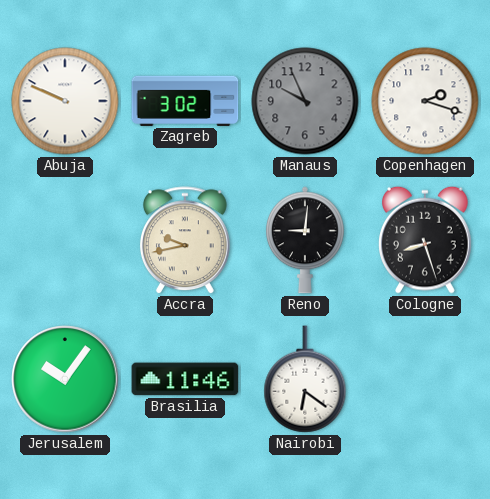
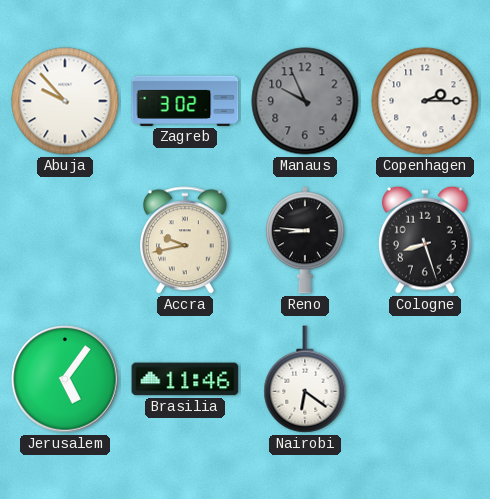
Abuja: 9:49 -> 9:53
Copenhagen: 2:18 -> 2:15
Reno: 9:01 -> 8:46
Jerusalem: 10:06 -> 5:06
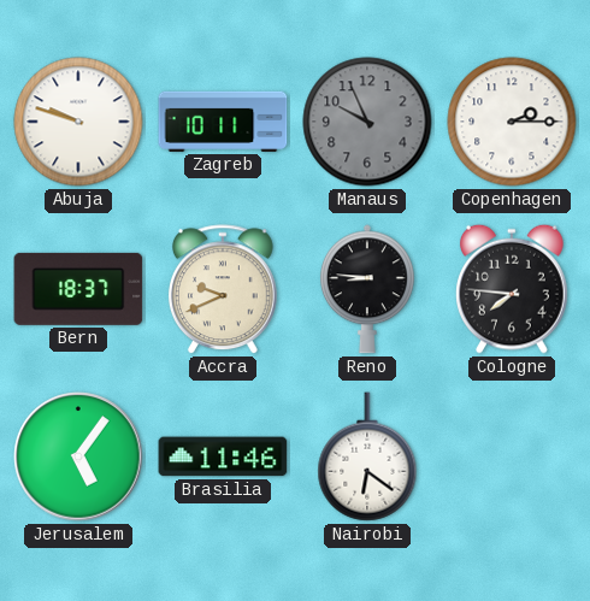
Abuja: 9:53 -> 9:48
Zagreb: 3:02 -> 10:11
Bern: none -> 18:37
Accra: 9:43 -> 9:41
Cologne: 8:27 -> 7:46
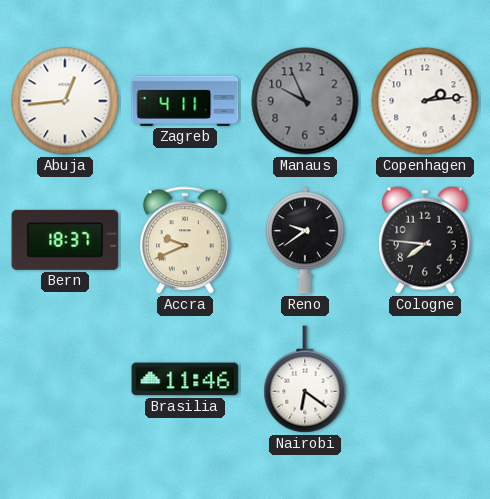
Abuja: 9:48 -> 12:44
Zagreb: 10:11 -> 4:11
Copenhagen: 2:15 -> 2:14
Reno: 8:46 -> 9:39
Jerusalem: 5:06 -> none
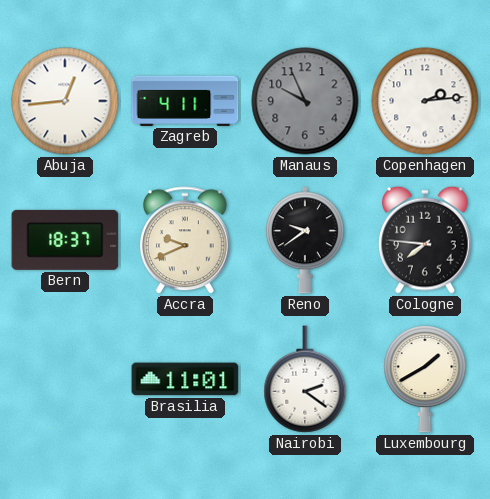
Brasilia: 11:46 -> 11:01
Nairobi: 6:21 -> 2:21
Luxembourg: none -> 1:40
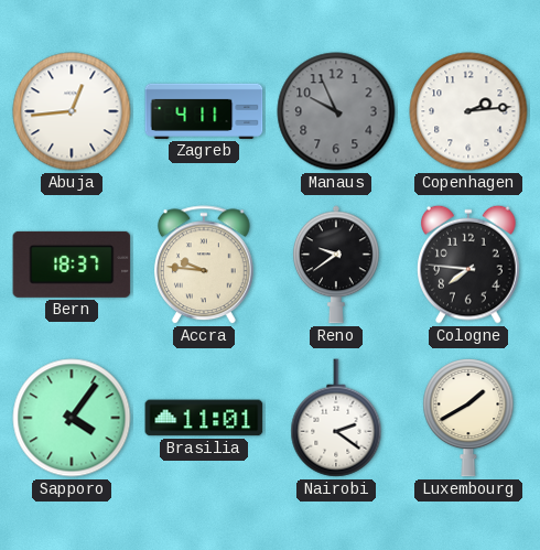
Accra: 9:41 -> 9:46
Sapporo: none -> 4:06
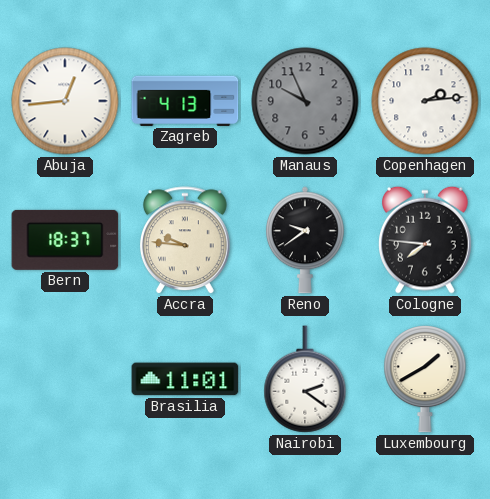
Zagreb: 4:11 -> 4:13
Sapporo: 4:06 -> none
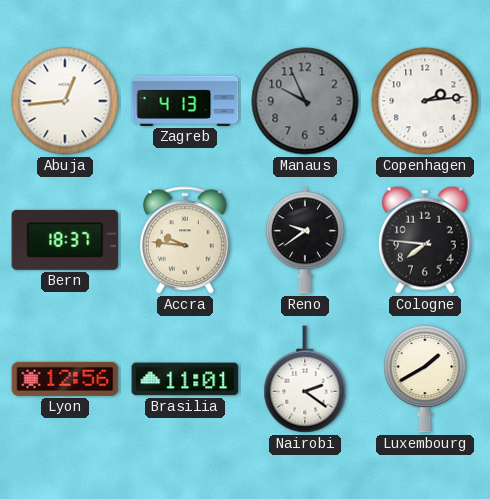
Lyon: none -> 12:56
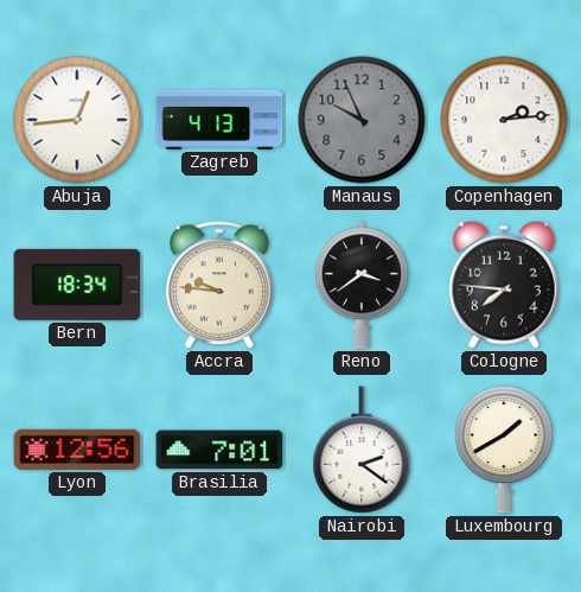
Bern: 18:37 -> 18:34
Reno: 9:39 -> 3:39
Brasilia: 11:01 -> 7:01
